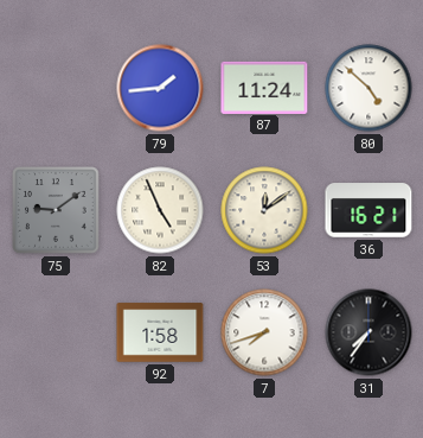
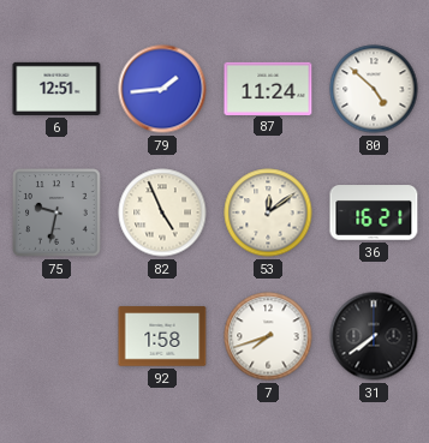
6: none -> 12:51
75: 9:09 -> 9:32
31: 7:36 -> 7:39
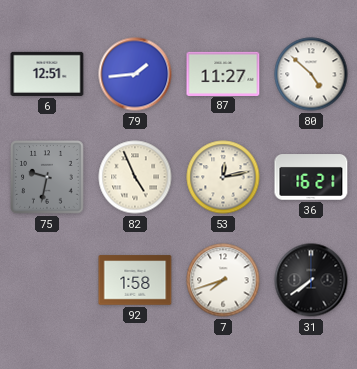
87: 11:24 -> 11:27
53: 12:09 -> 12:13
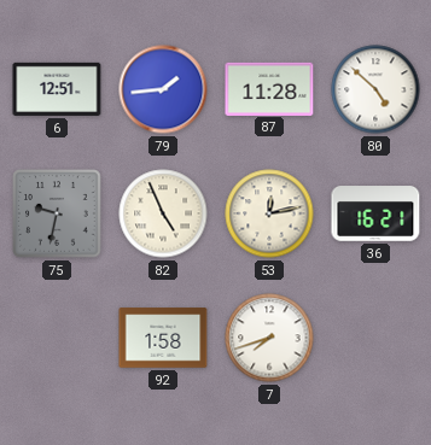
87: 11:27 -> 11:28
31: 7:39 -> none
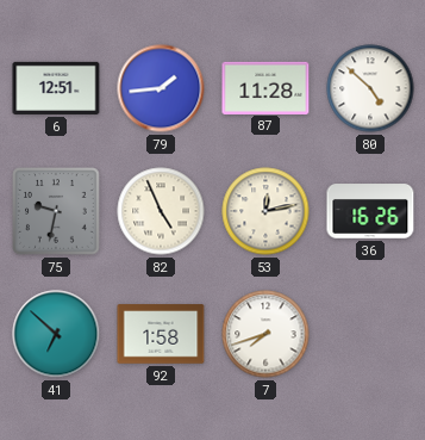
36: 16:21 -> 16:26
41: none -> 6:52
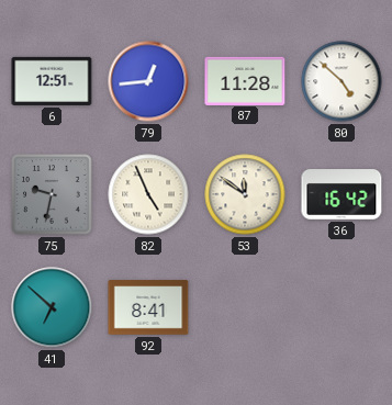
79: 1:44 -> 12:44
53: 12:13 -> 11:51
36: 16:26 -> 16:42
92: 1:58 -> 8:41
7: 7:42 -> none
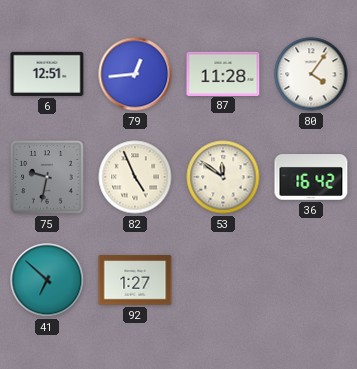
80: 4:52 -> 4:06
92: 8:41 -> 1:27
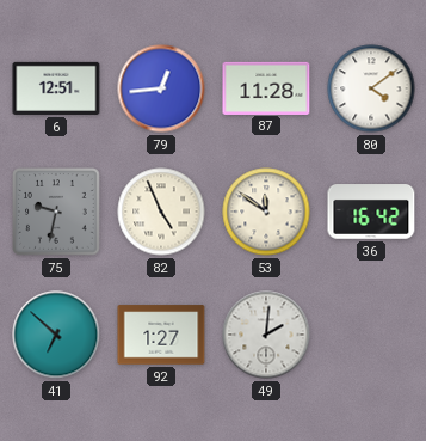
80: 4:06 -> 4:09
49: none -> 2:01
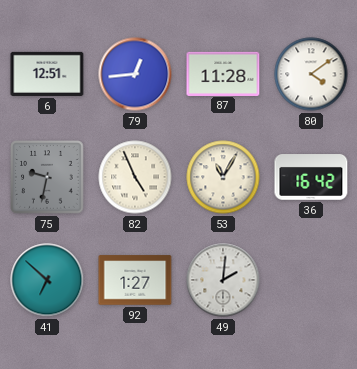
53: 11:51 -> 11:05
